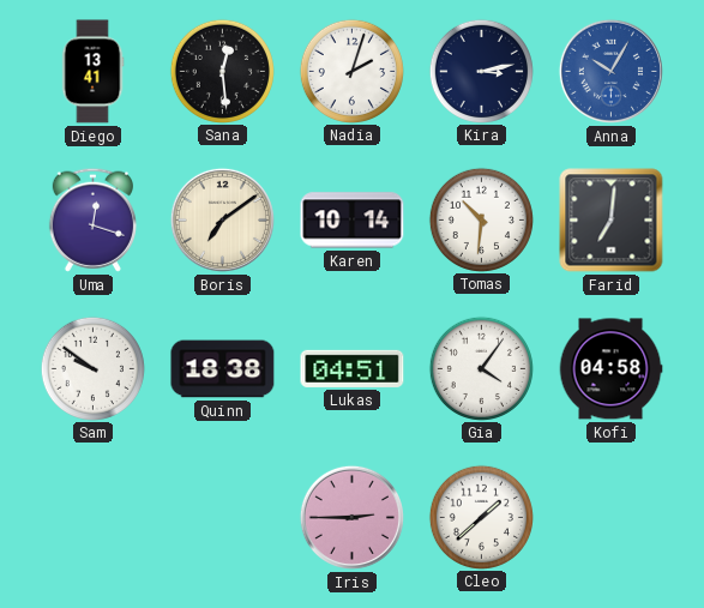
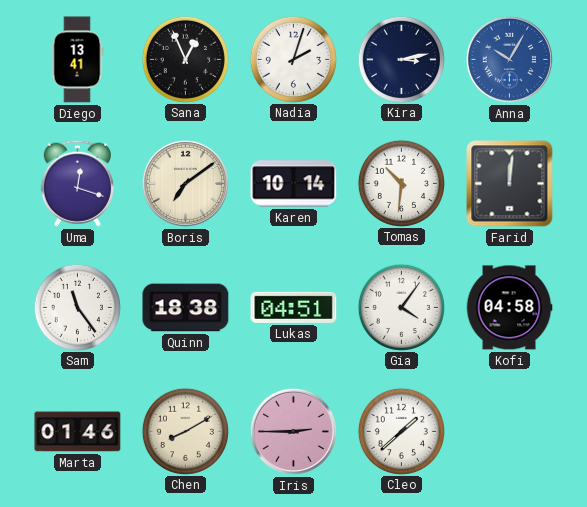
Sana: 12:29 -> 12:56
Farid: 7:01 -> 12:01
Sam: 9:51 -> 11:24
Marta: none -> 01:46
Chen: none -> 8:10
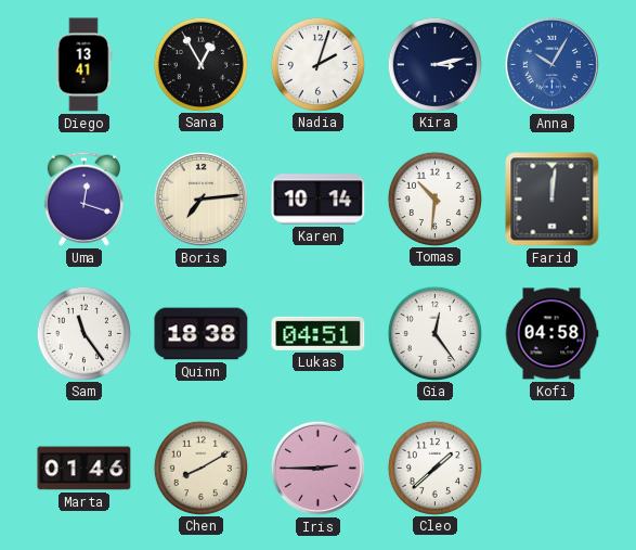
Sana: 12:56 -> 12:55
Boris: 7:09 -> 7:14
Gia: 4:06 -> 12:24
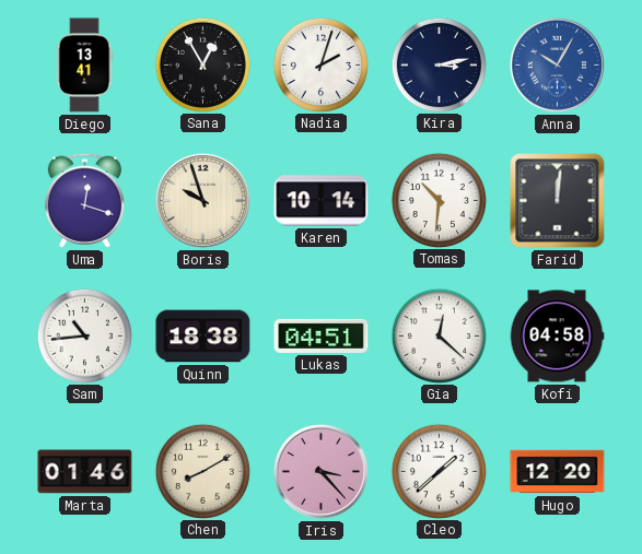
Boris: 7:14 -> 9:57
Sam: 11:24 -> 10:44
Gia: 12:24 -> 12:22
Iris: 2:45 -> 3:23
Hugo: none -> 12:20
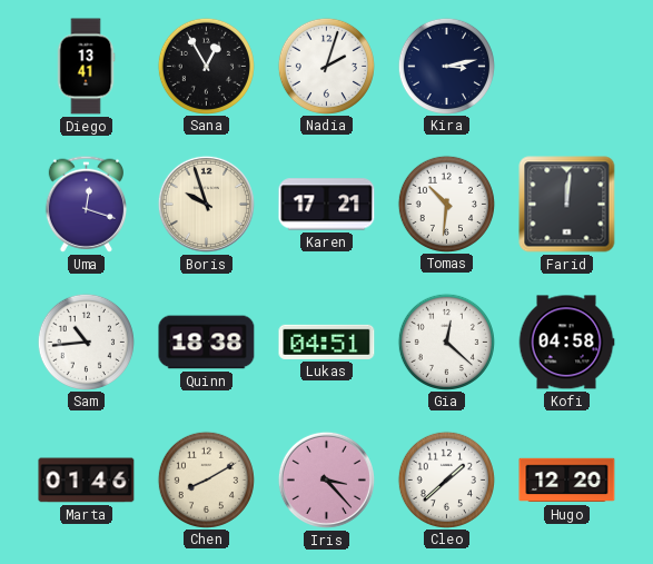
Anna: 10:05 -> none
Karen: 10:14 -> 17:21
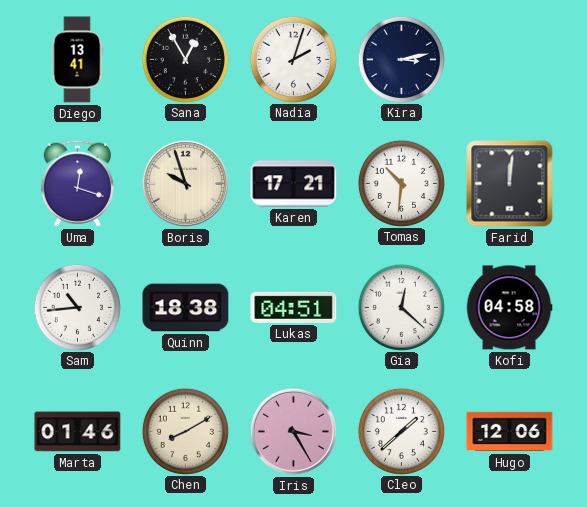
Iris: 3:23 -> 3:25
Hugo: 12:20 -> 12:06
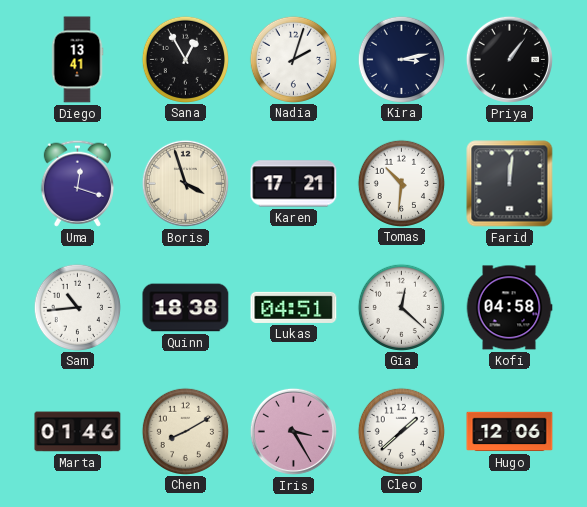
Priya: none -> 1:06
Boris: 9:57 -> 3:57
